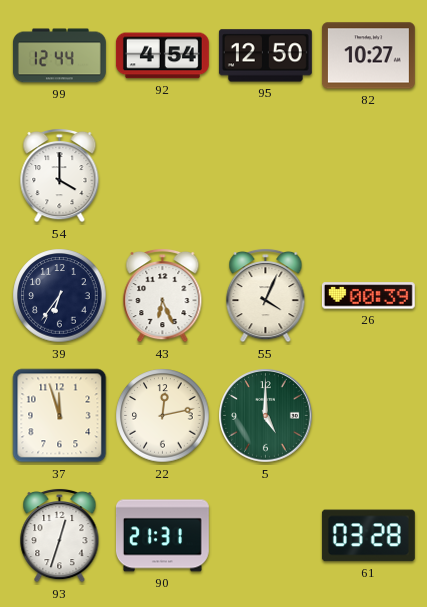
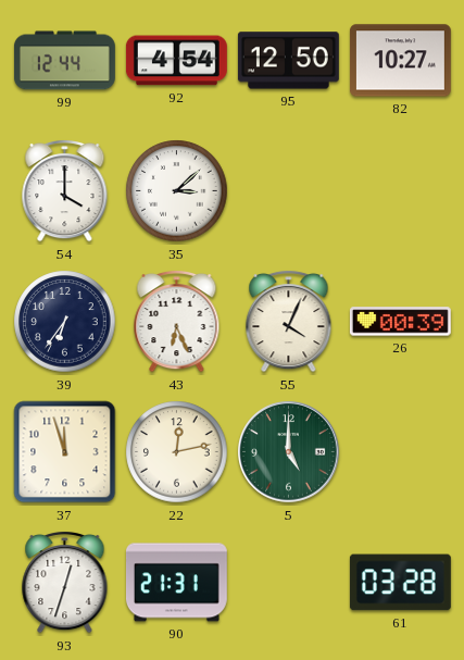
35: none -> 3:08
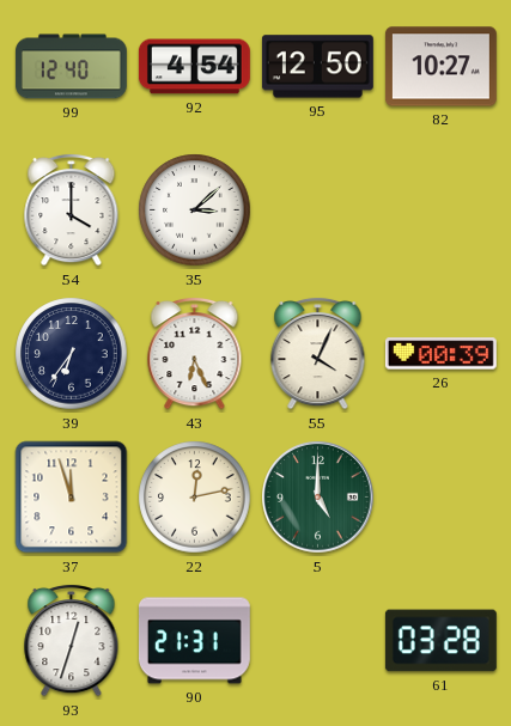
99: 12:44 -> 12:40
